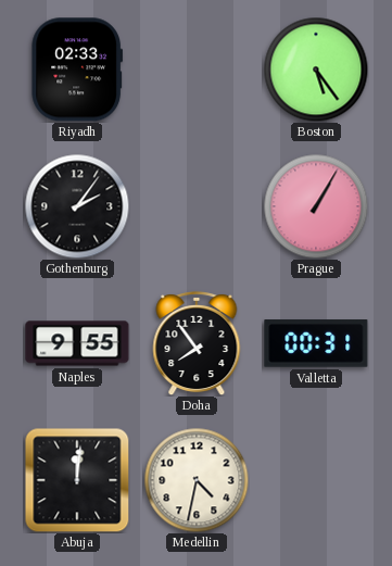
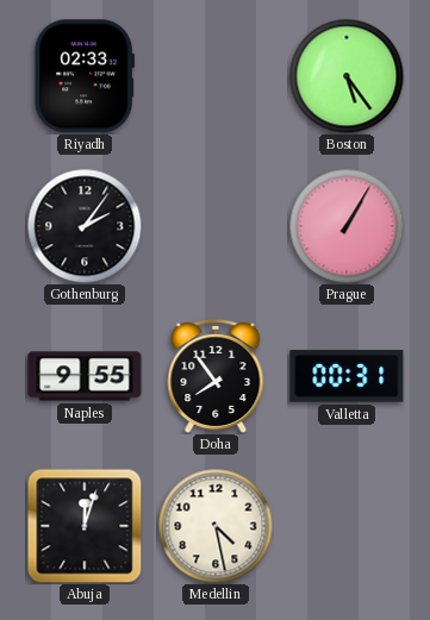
Abuja: 12:01 -> 12:03
Medellin: 4:32 -> 4:28
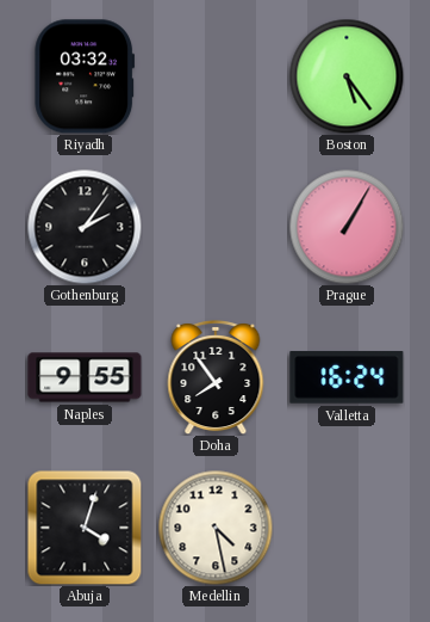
Riyadh: 02:33 -> 03:32
Valletta: 00:31 -> 16:24
Abuja: 12:03 -> 4:03
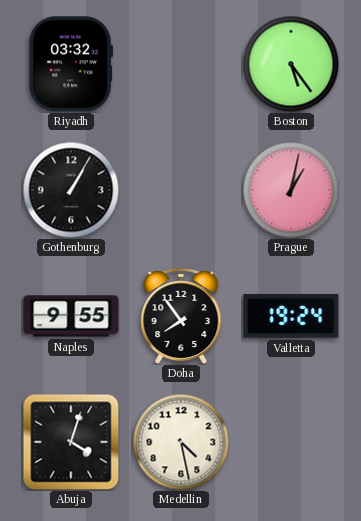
Gothenburg: 2:06 -> 1:05
Prague: 1:05 -> 1:02
Valletta: 16:24 -> 19:24
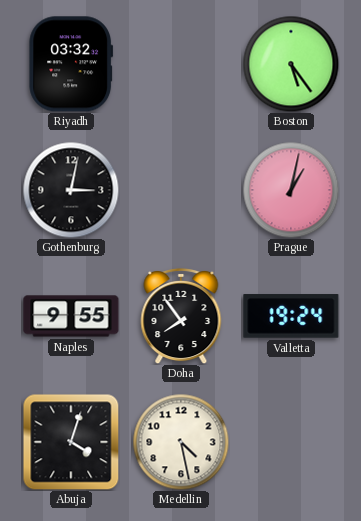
Gothenburg: 1:05 -> 3:02
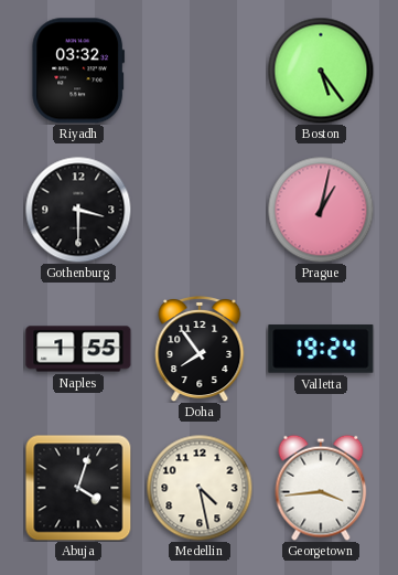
Gothenburg: 3:02 -> 3:30
Naples: 9:55 -> 1:55
Georgetown: none -> 3:44
